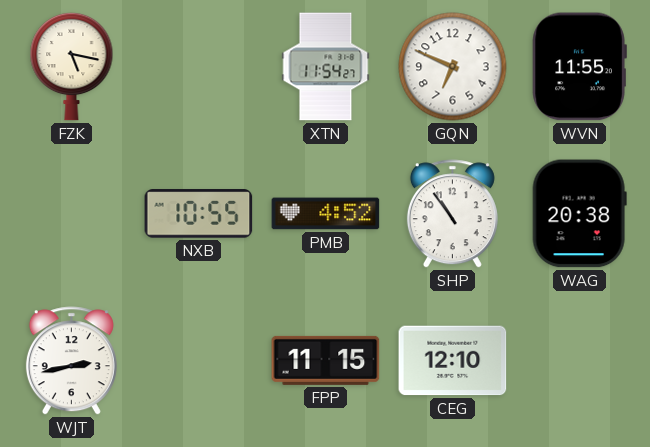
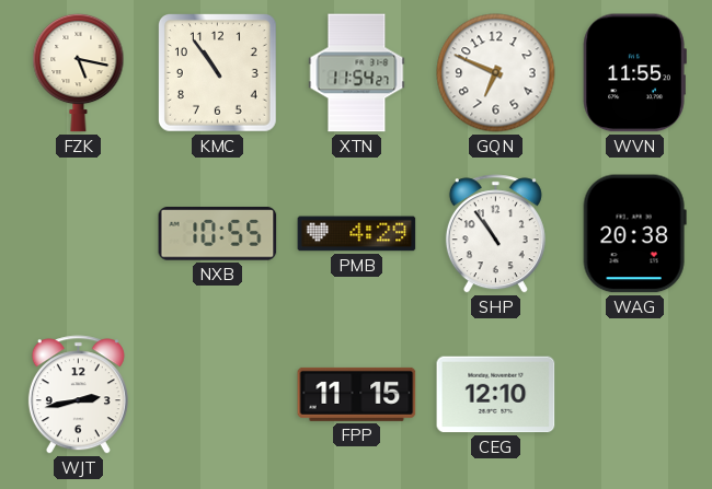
KMC: none -> 10:54
PMB: 4:52 -> 4:29
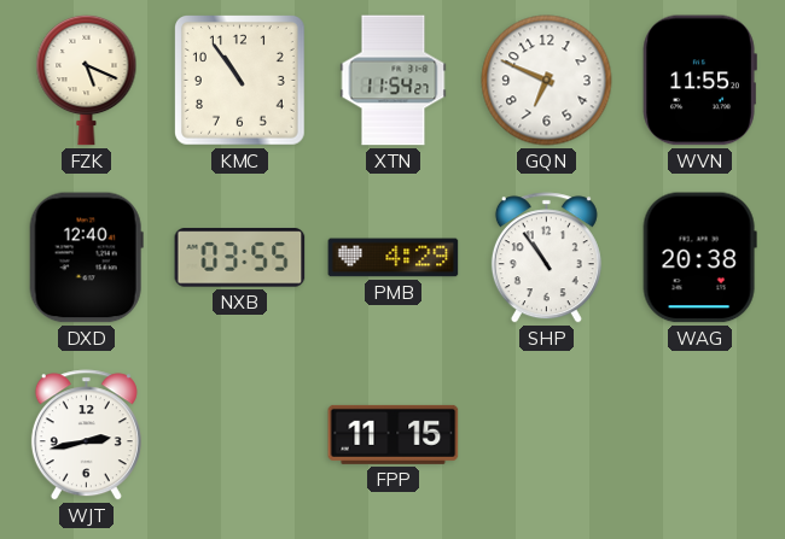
FZK: 5:17 -> 5:19
DXD: none -> 12:40
NXB: 10:55 -> 03:55
CEG: 12:10 -> none
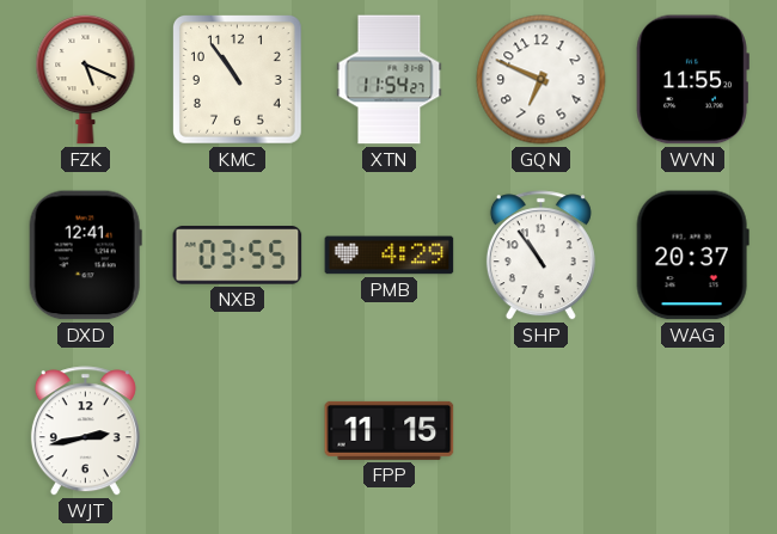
DXD: 12:40 -> 12:41
WAG: 20:38 -> 20:37
